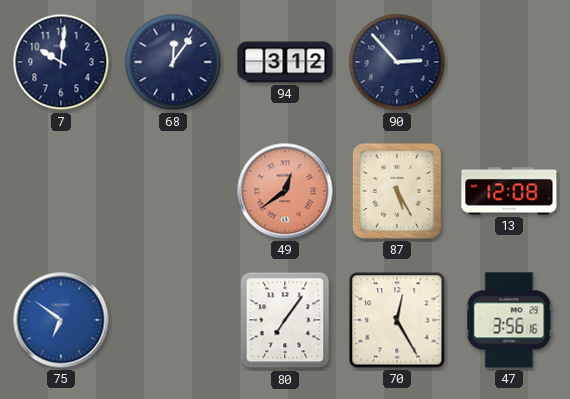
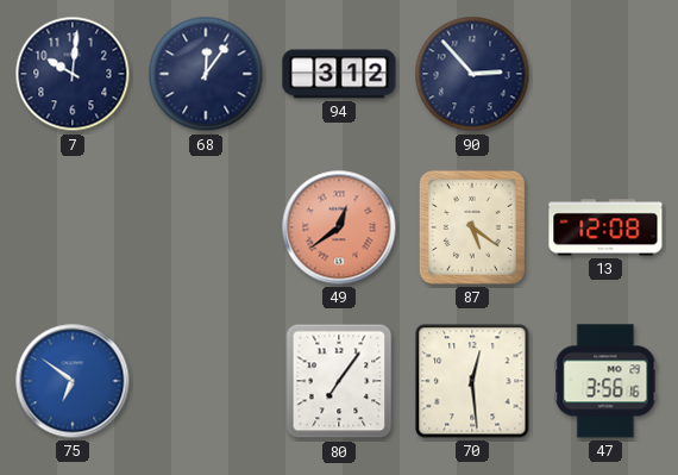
87: 5:25 -> 5:21
70: 12:25 -> 12:29
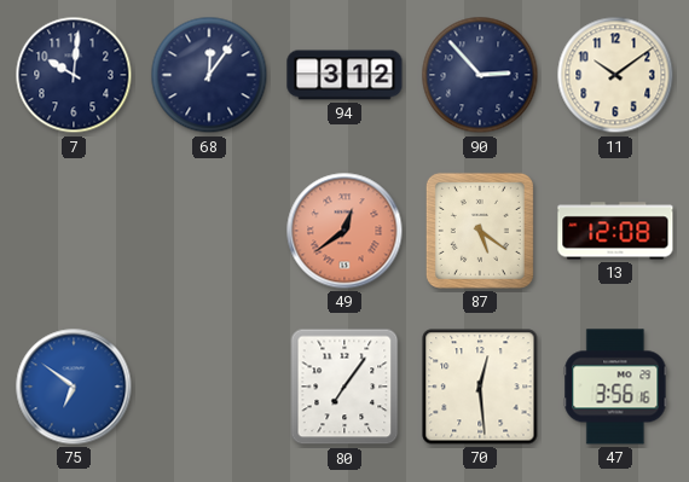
11: none -> 10:09
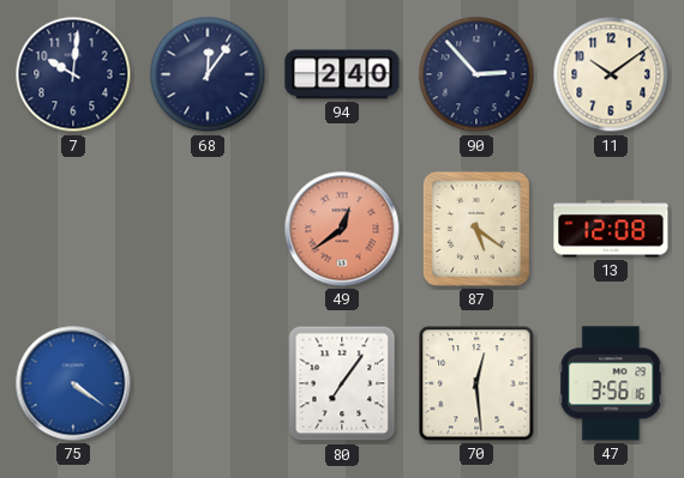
94: 3:12 -> 2:40
75: 6:51 -> 4:21
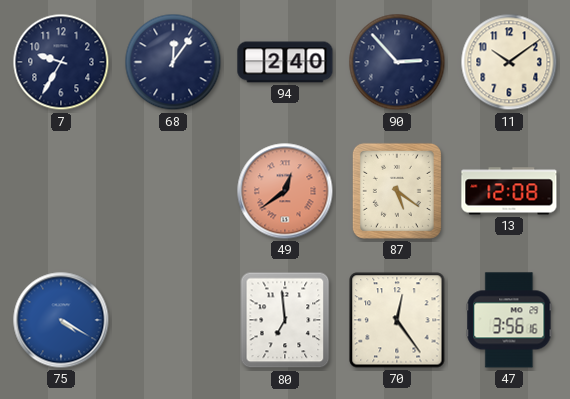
7: 10:01 -> 9:35
75: 4:21 -> 4:20
80: 7:06 -> 6:59
70: 12:29 -> 12:24
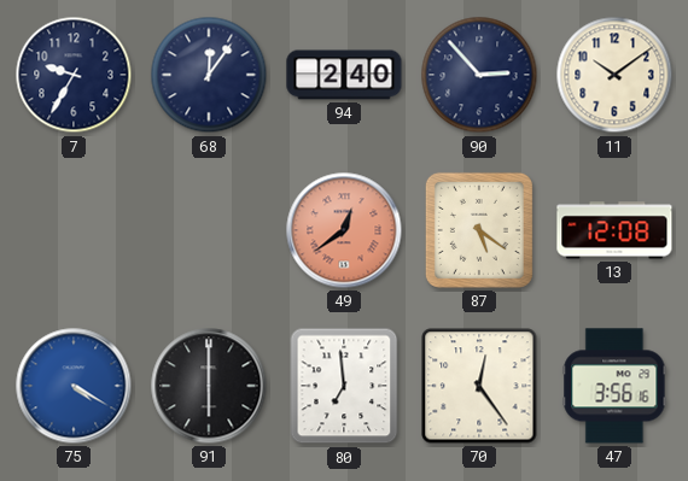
91: none -> 6:00
